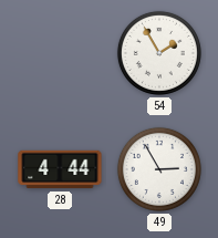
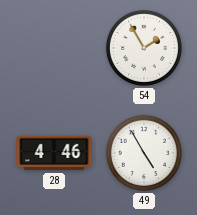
28: 4:44 -> 4:46
49: 2:55 -> 4:55
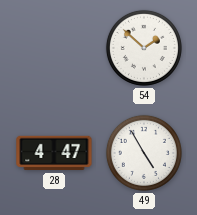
54: 1:55 -> 1:52
28: 4:46 -> 4:47
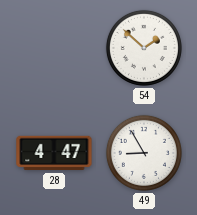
49: 4:55 -> 8:55
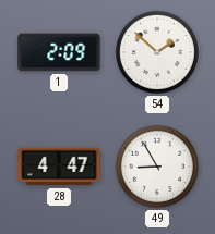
1: none -> 2:09
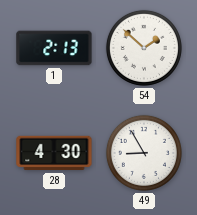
1: 2:09 -> 2:13
28: 4:47 -> 4:30
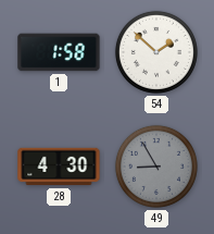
1: 2:13 -> 1:58
49 dial: white -> grey
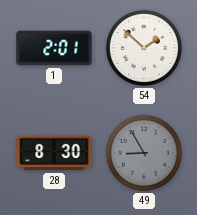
1: 1:58 -> 2:01
28: 4:30 -> 8:30
